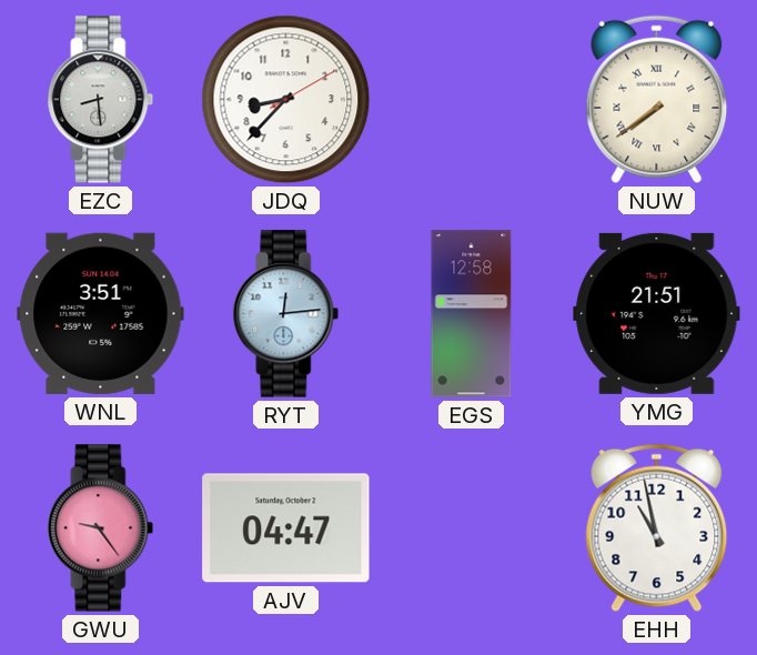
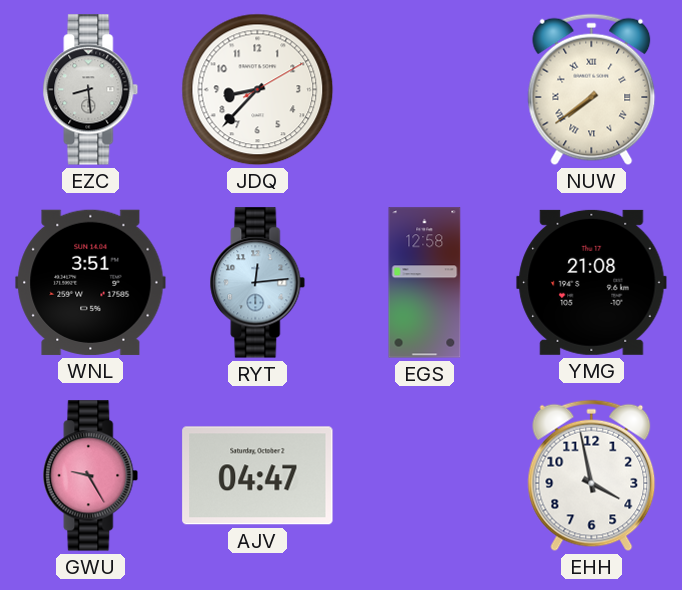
YMG: 21:51 -> 21:08
GWU: 9:24 -> 9:25
EHH: 10:58 -> 3:58
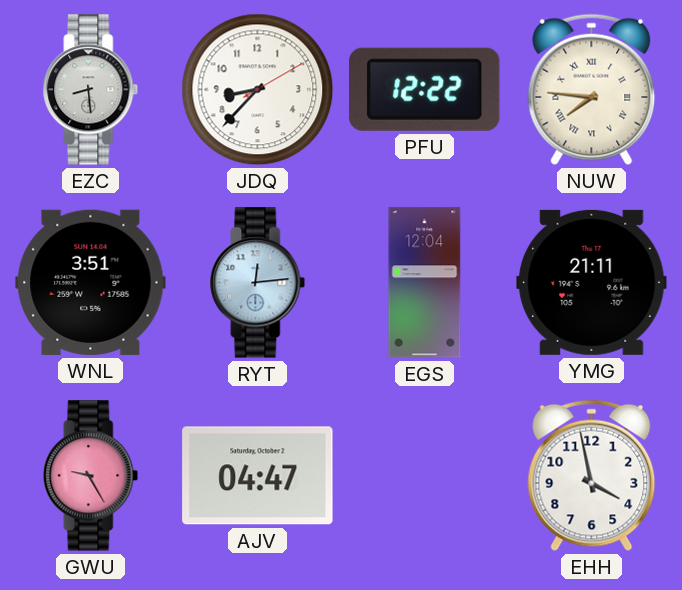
PFU: none -> 12:22
NUW: 7:39 -> 7:46
EGS: 12:58 -> 12:04
YMG: 21:08 -> 21:11
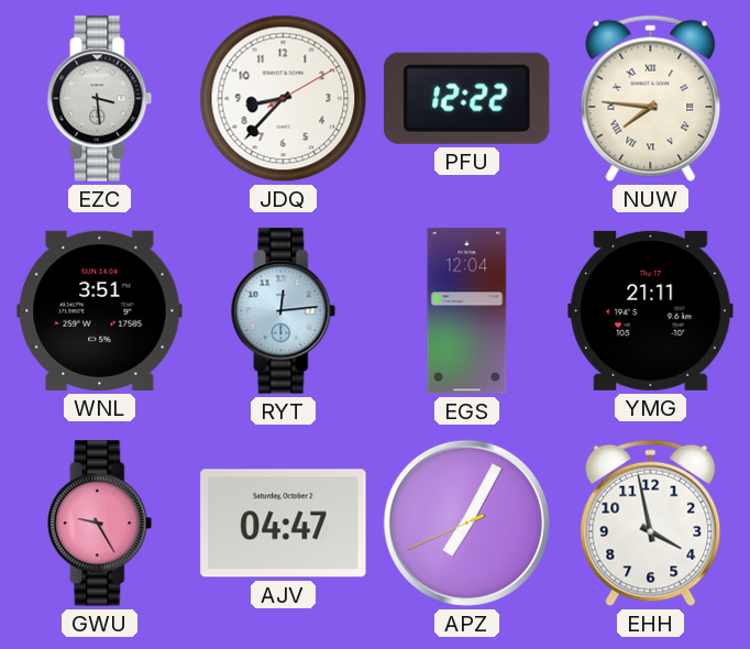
EZC: 8:29 -> 3:29
APZ: none -> 7:04
